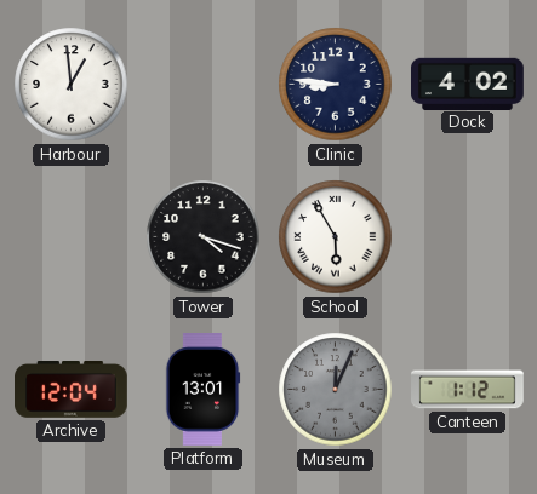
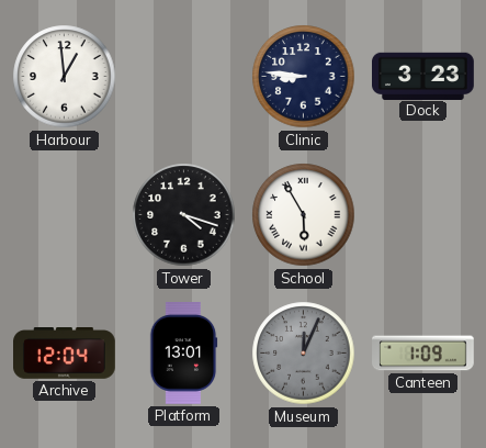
Dock: 4:02 -> 3:23
Canteen: 1:12 -> 1:09
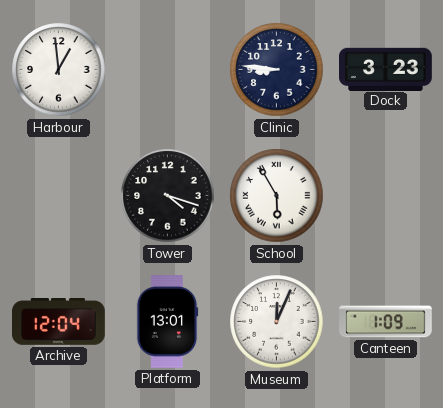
Museum dial: grey -> white
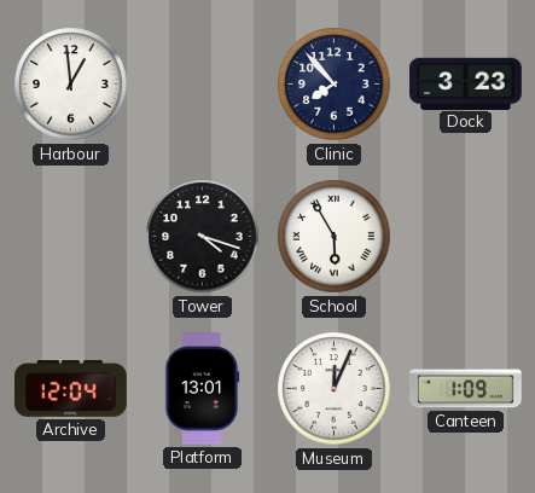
Clinic: 8:46 -> 7:53
